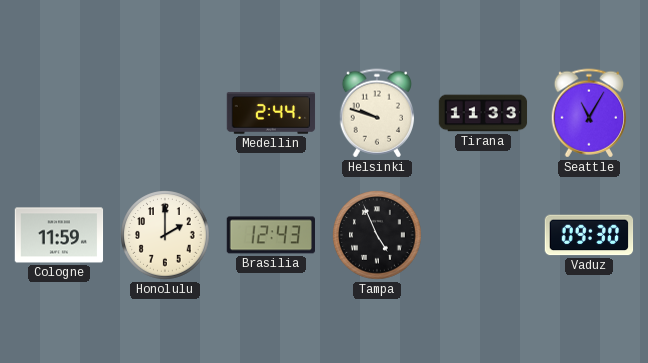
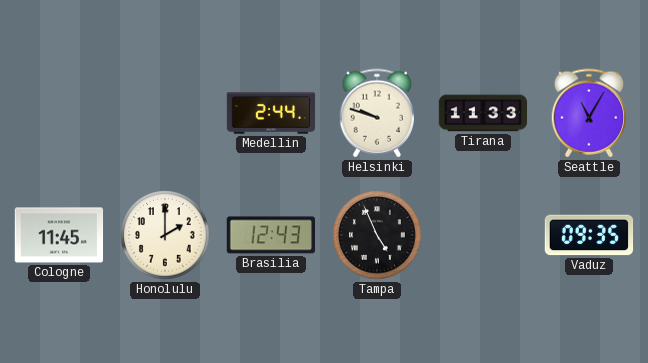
Cologne: 11:59 -> 11:45
Vaduz: 09:30 -> 09:35
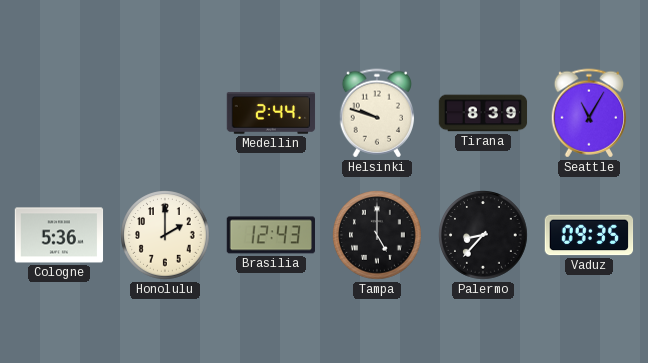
Tirana: 11:33 -> 8:39
Cologne: 11:45 -> 5:36
Tampa: 4:56 -> 5:00
Palermo: none -> 8:37
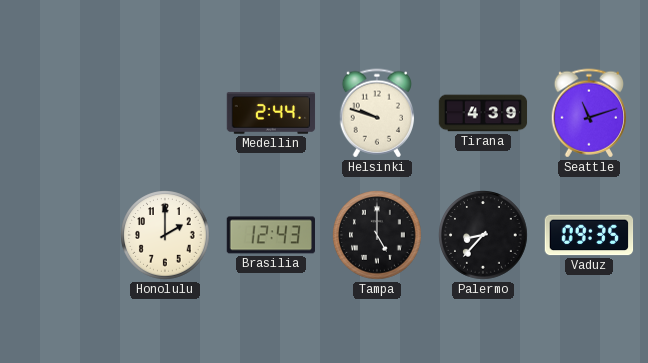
Tirana: 8:39 -> 4:39
Seattle: 11:05 -> 11:12
Cologne: 5:36 -> none
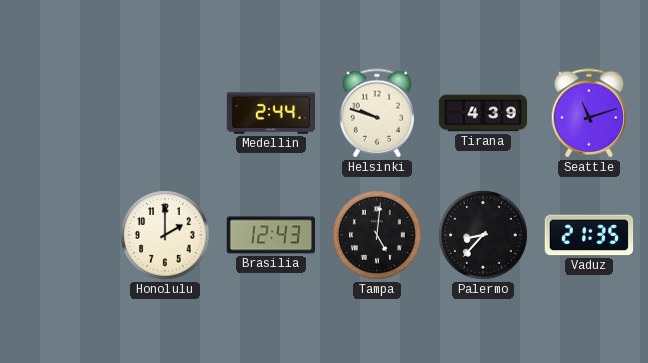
Tampa: 5:00 -> 5:01
Vaduz: 09:35 -> 21:35
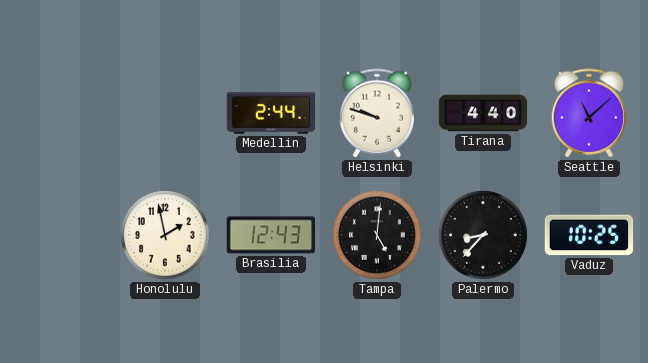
Tirana: 4:39 -> 4:40
Seattle: 11:12 -> 11:08
Honolulu: 2:00 -> 1:58
Vaduz: 21:35 -> 10:25
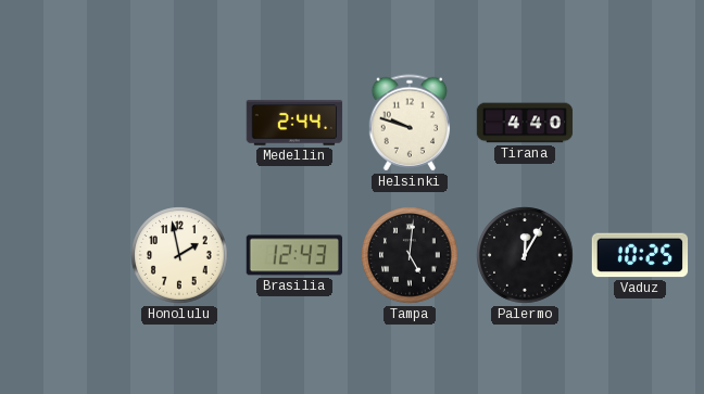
Seattle: 11:08 -> none
Palermo: 8:37 -> 12:05
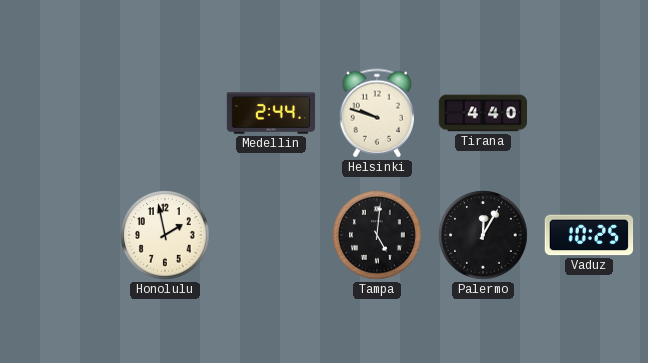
Brasilia: 12:43 -> none
